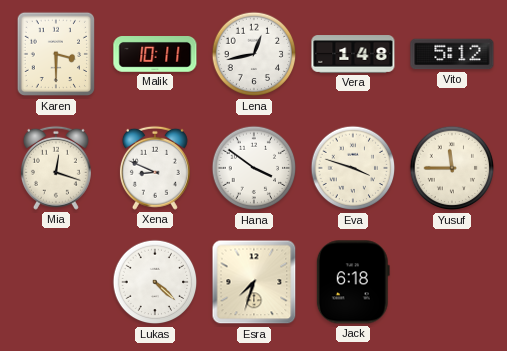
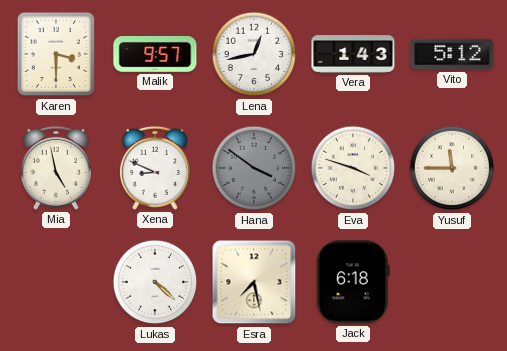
Malik: 10:11 -> 9:57
Vera: 1:48 -> 1:43
Mia: 12:18 -> 4:58
Hana dial: white -> grey
Esra: 7:33 -> 7:28
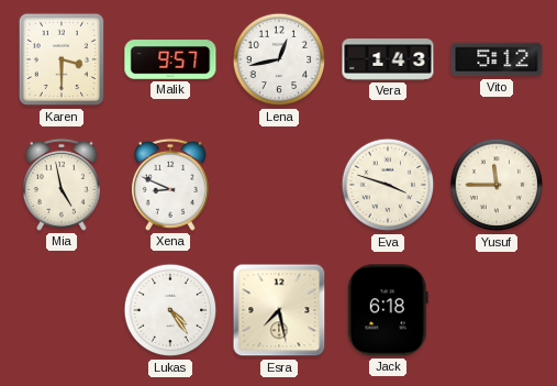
Hana: 3:51 -> none
Lukas: 4:22 -> 4:24
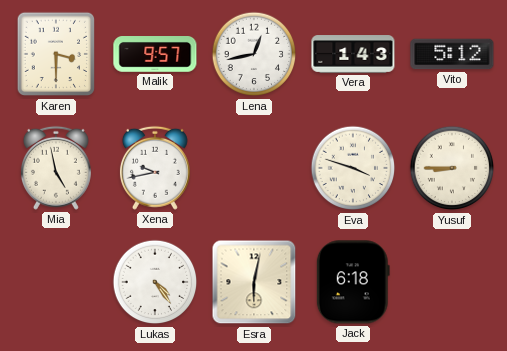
Xena: 8:49 -> 9:43
Yusuf: 11:45 -> 8:45
Esra: 7:28 -> 6:02
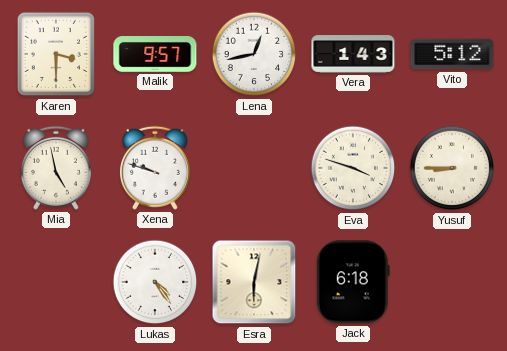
Xena: 9:43 -> 9:48
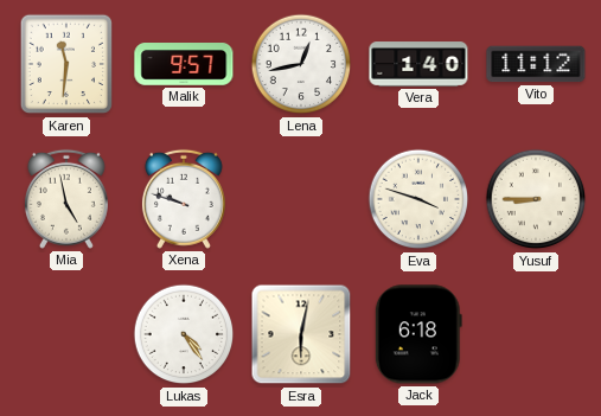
Karen: 3:30 -> 11:31
Vera: 1:43 -> 1:40
Vito: 5:12 -> 11:12
